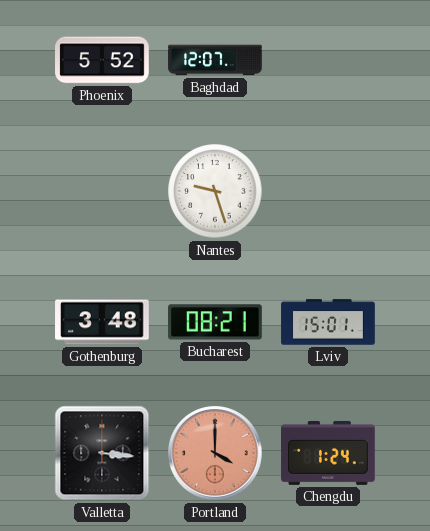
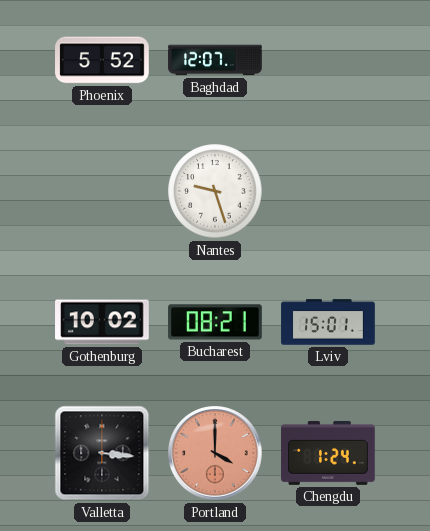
Gothenburg: 3:48 -> 10:02
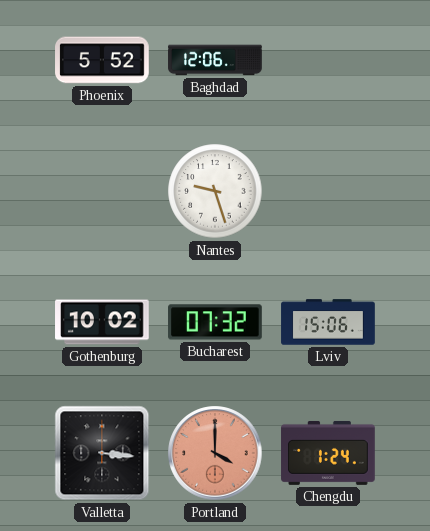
Baghdad: 12:07 -> 12:06
Bucharest: 08:21 -> 07:32
Lviv: 15:01 -> 15:06
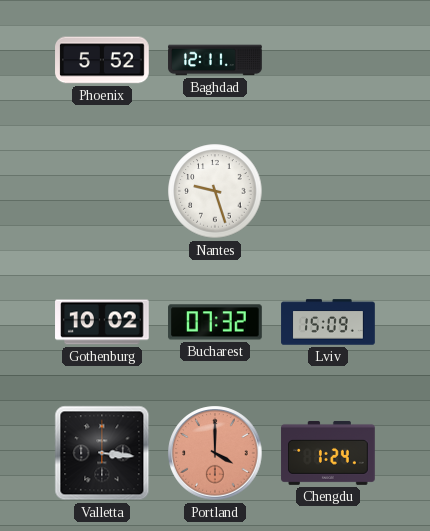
Baghdad: 12:06 -> 12:11
Lviv: 15:06 -> 15:09
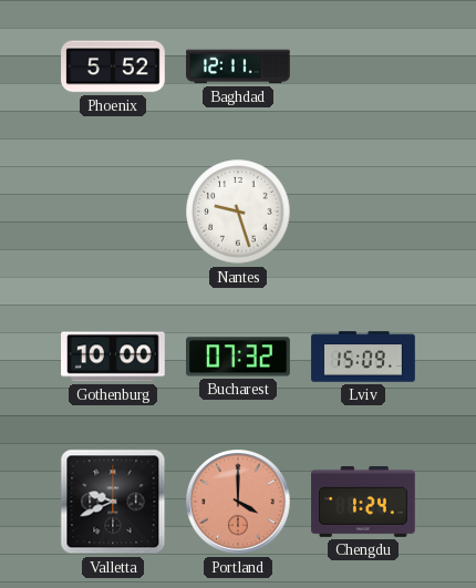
Gothenburg: 10:02 -> 10:00
Valletta: 3:16 -> 9:41
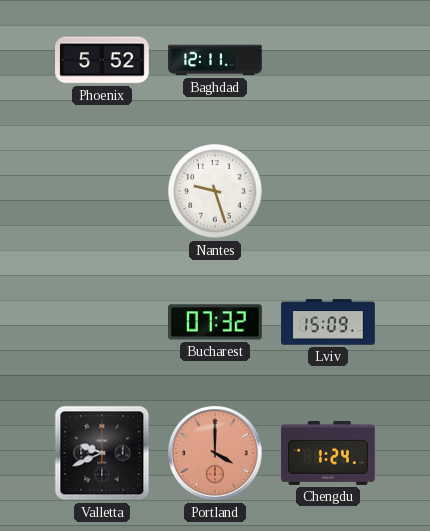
Gothenburg: 10:00 -> none
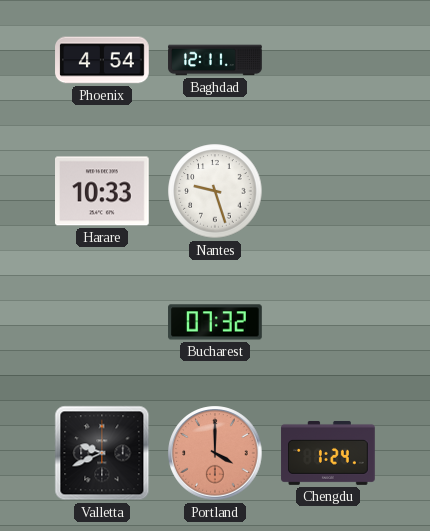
Phoenix: 5:52 -> 4:54
Harare: none -> 10:33
Lviv: 15:09 -> none
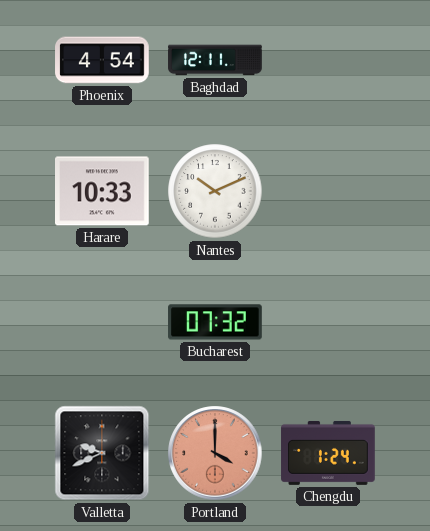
Nantes: 9:27 -> 10:11
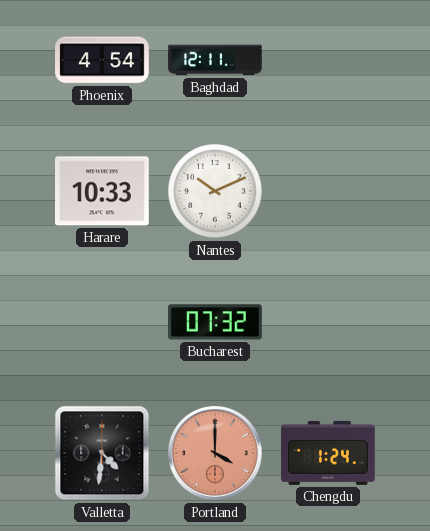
Valletta: 9:41 -> 4:31
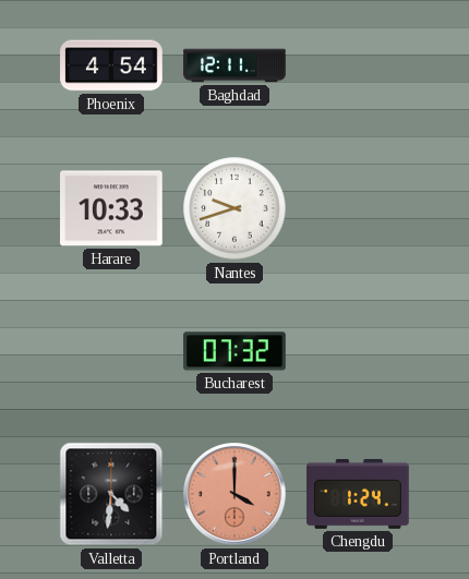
Nantes: 10:11 -> 9:42
